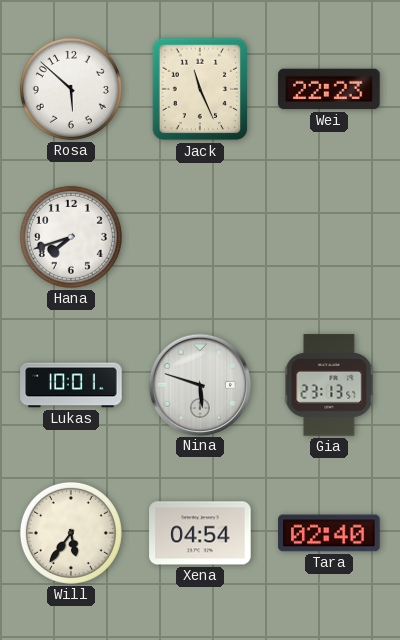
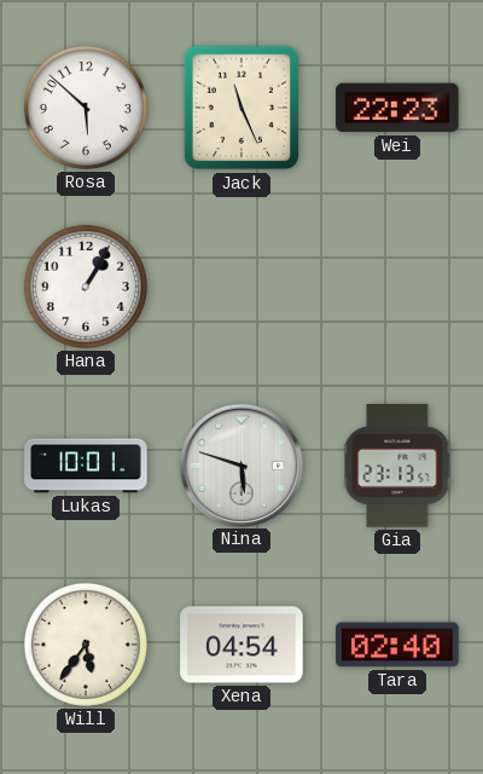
Hana: 7:42 -> 1:05
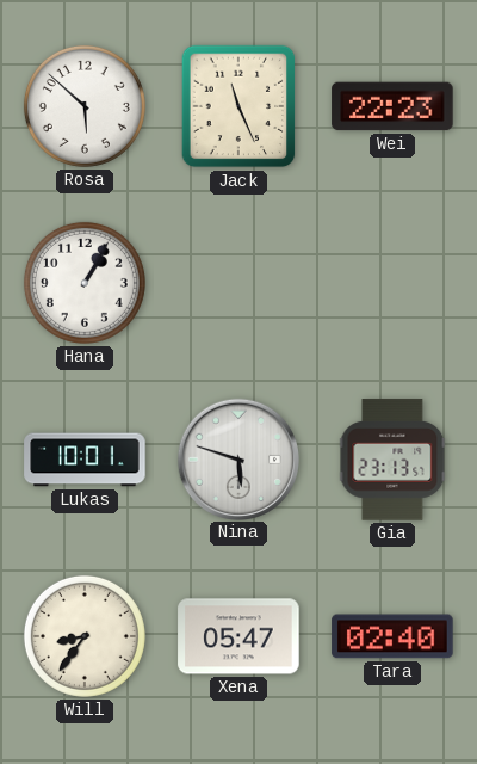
Will: 5:36 -> 8:36
Xena: 04:54 -> 05:47
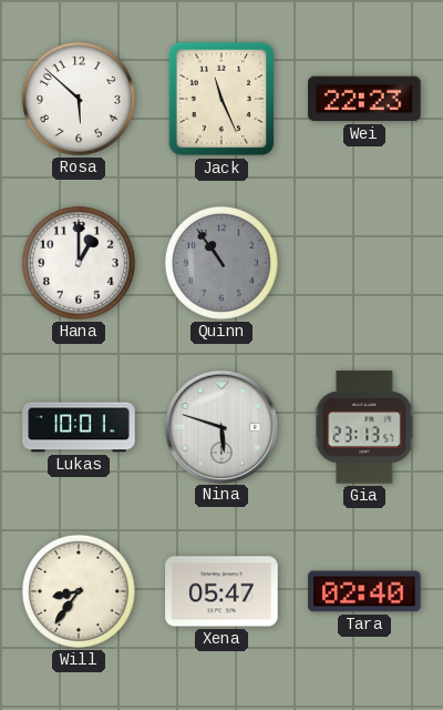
Hana: 1:05 -> 1:00
Quinn: none -> 10:54
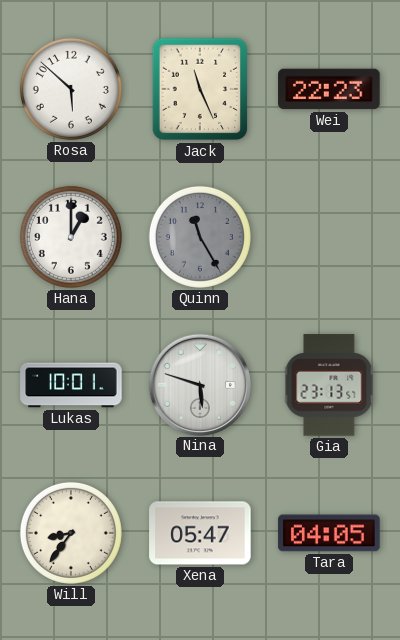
Quinn: 10:54 -> 11:25
Tara: 02:40 -> 04:05
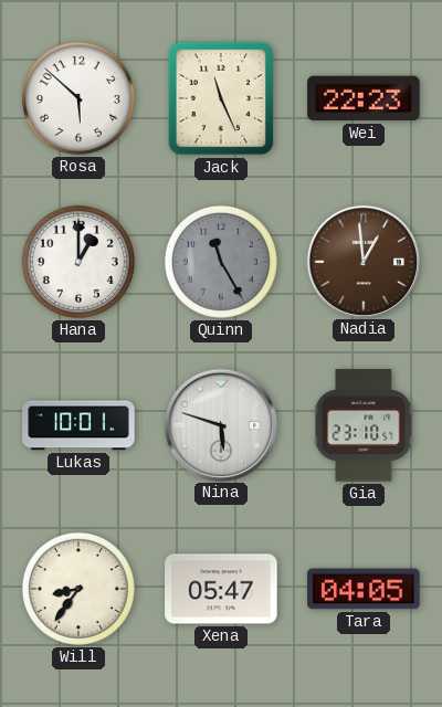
Nadia: none -> 12:59
Gia: 23:13 -> 23:10
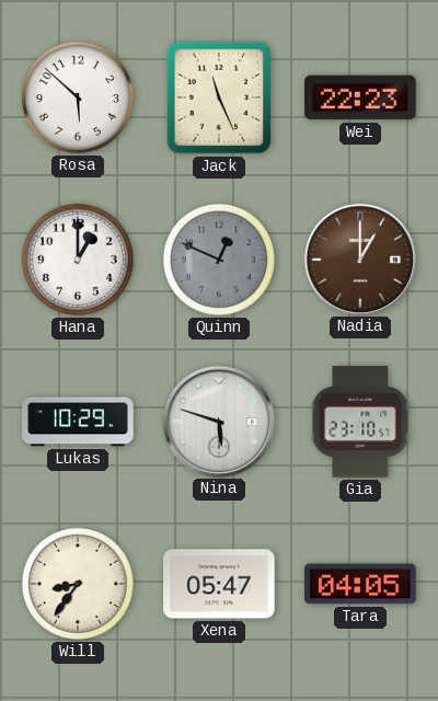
Quinn: 11:25 -> 12:49
Nadia: 12:59 -> 1:00
Lukas: 10:01 -> 10:29
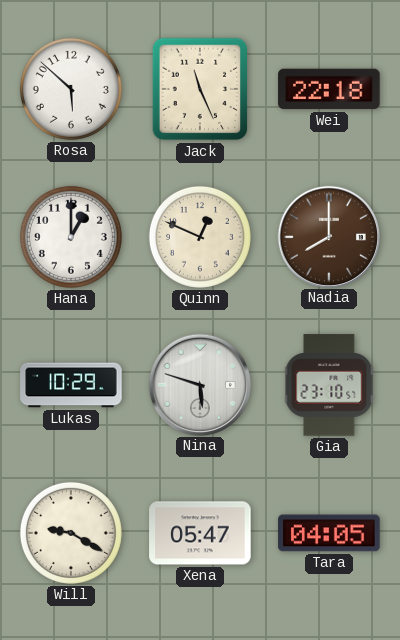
Wei: 22:23 -> 22:18
Quinn dial: grey -> cream
Nadia: 1:00 -> 8:00
Will: 8:36 -> 9:20
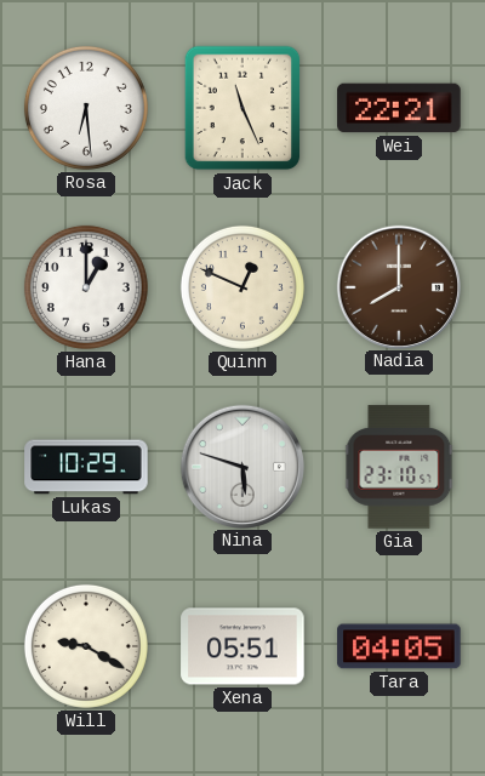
Rosa: 5:52 -> 6:29
Wei: 22:18 -> 22:21
Xena: 05:47 -> 05:51
